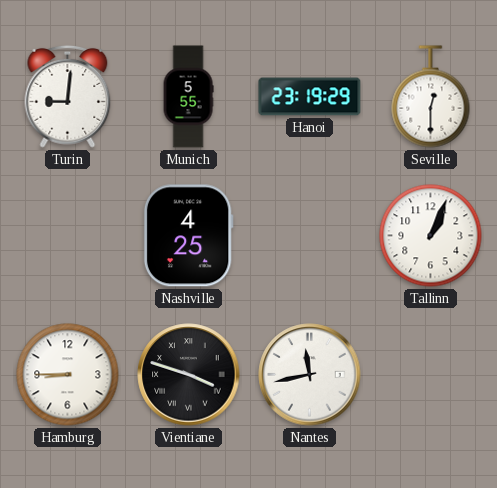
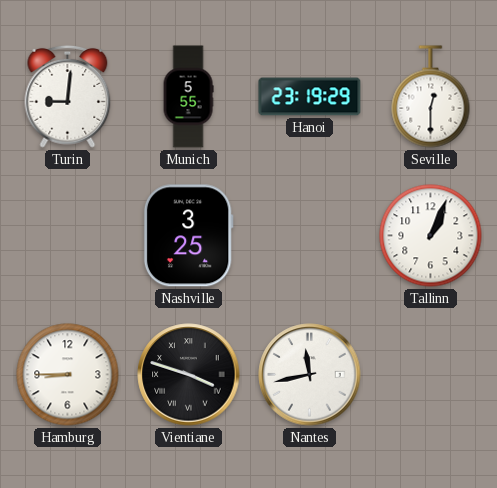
Nashville: 4:25 -> 3:25
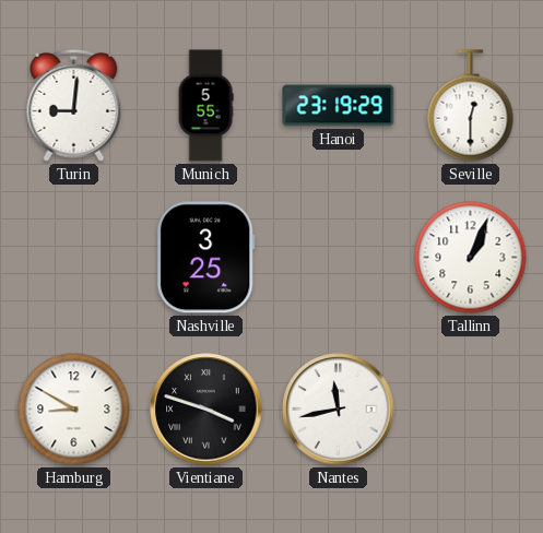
Hamburg: 8:45 -> 8:50
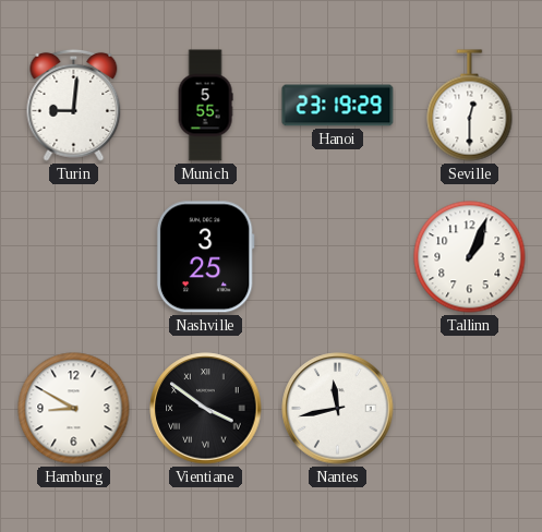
Vientiane: 3:48 -> 3:51
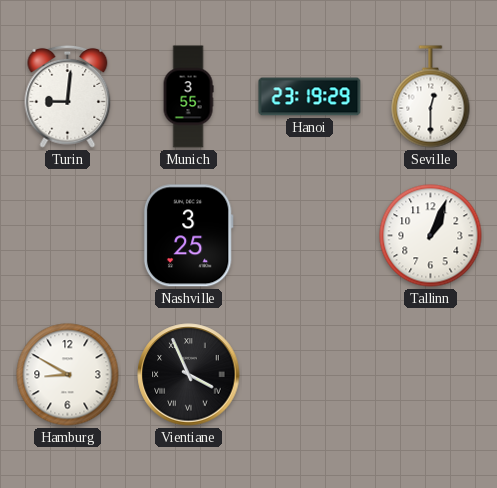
Munich: 5:55 -> 3:55
Vientiane: 3:51 -> 3:56
Nantes: 11:43 -> none
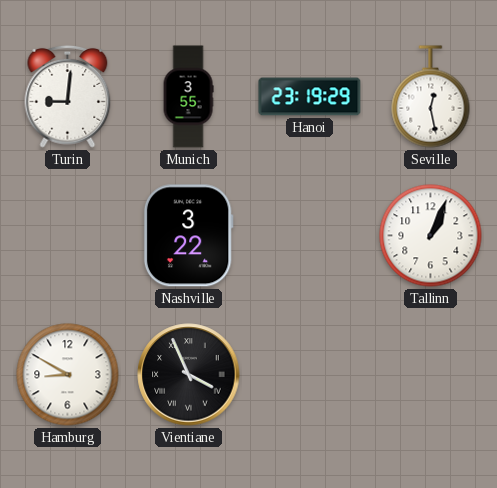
Seville: 12:30 -> 12:28
Nashville: 3:25 -> 3:22
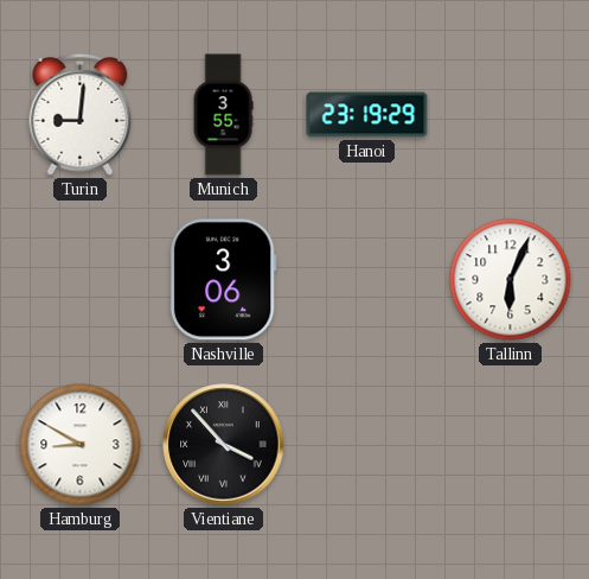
Seville: 12:28 -> none
Nashville: 3:22 -> 3:06
Tallinn: 1:04 -> 6:04
Vientiane: 3:56 -> 3:53
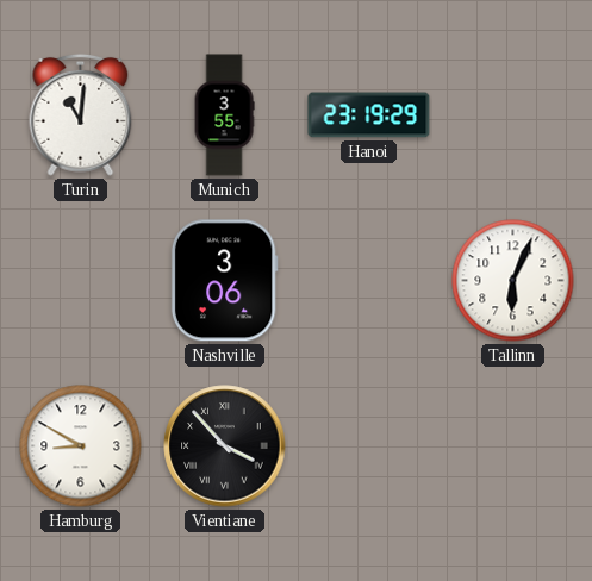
Turin: 9:01 -> 11:01
